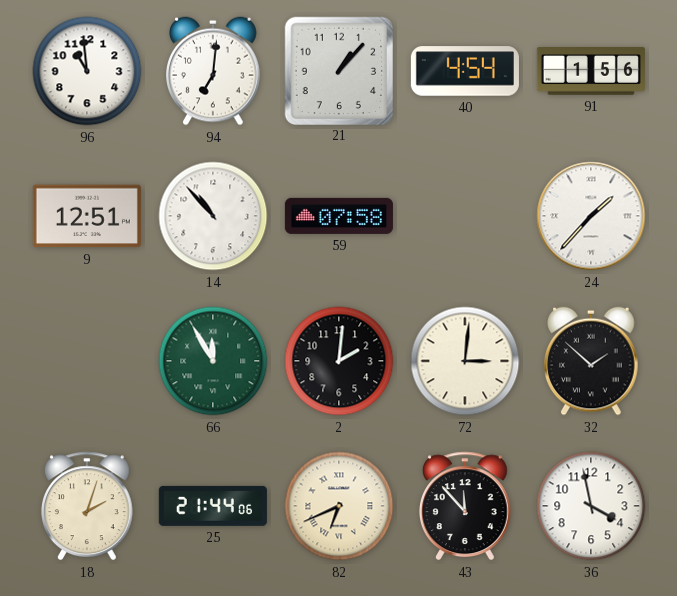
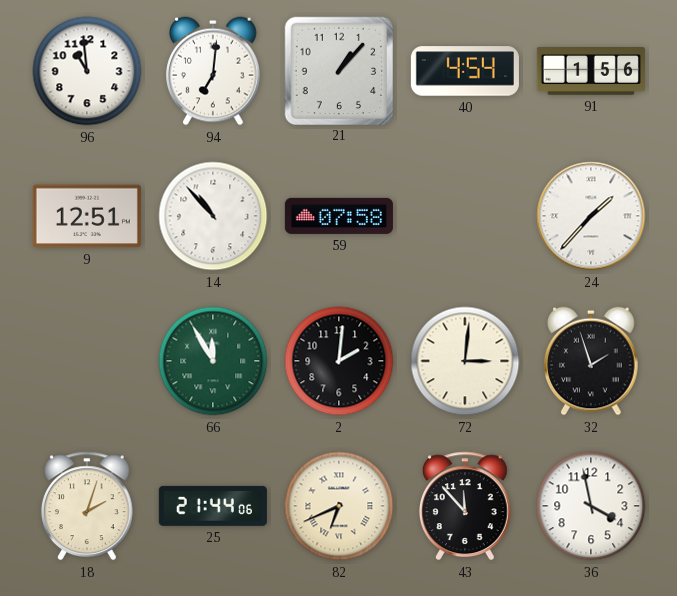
32: 1:52 -> 1:57
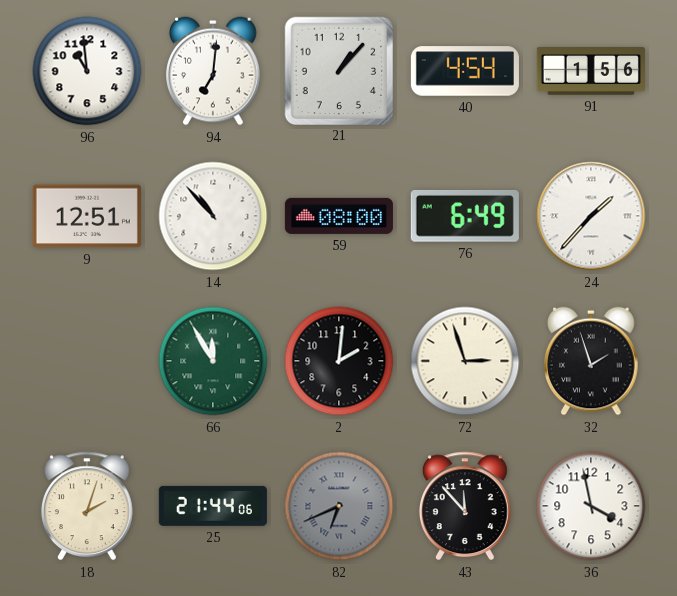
59: 07:58 -> 08:00
76: none -> 6:49
72: 3:01 -> 2:57
82 dial: cream -> grey
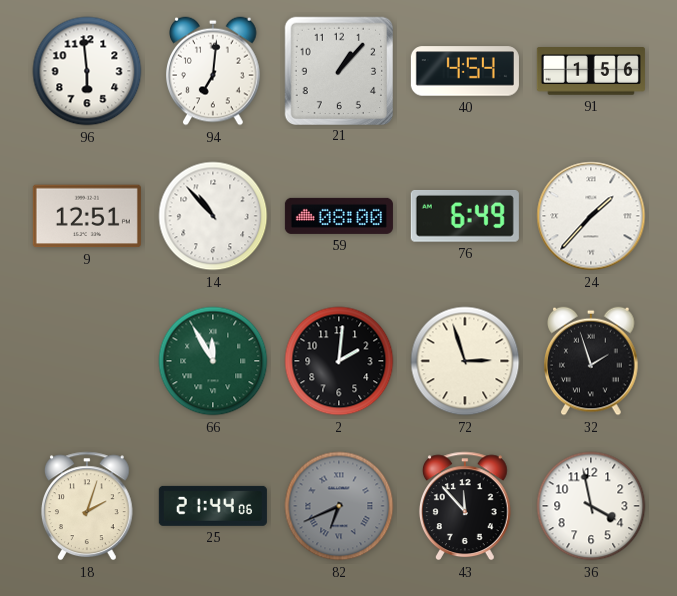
96: 10:59 -> 5:59
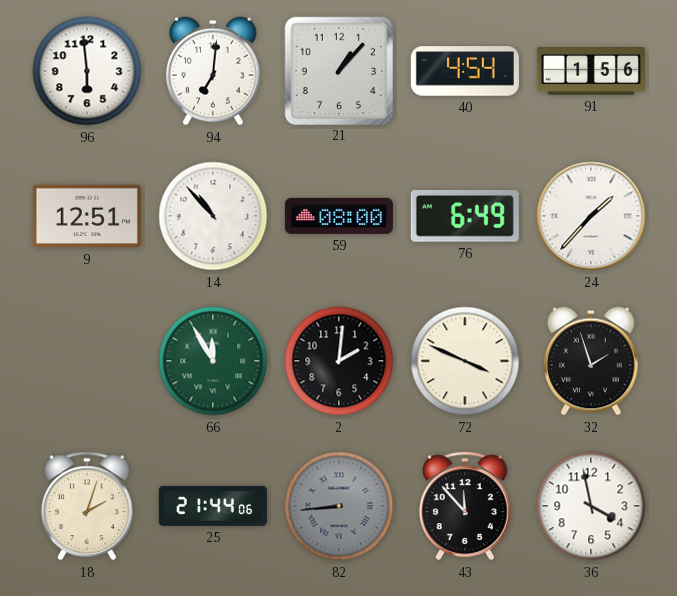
72: 2:57 -> 3:49
82: 6:41 -> 8:44
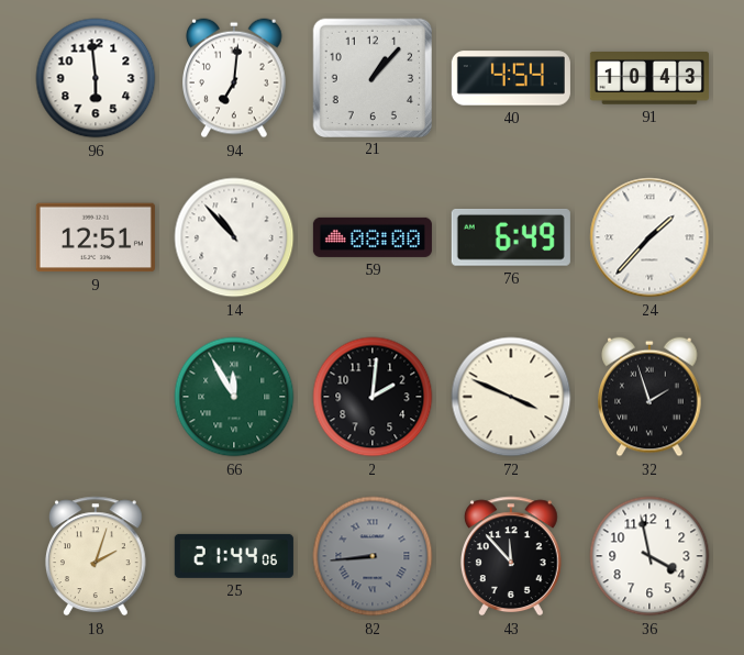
91: 1:56 -> 10:43
